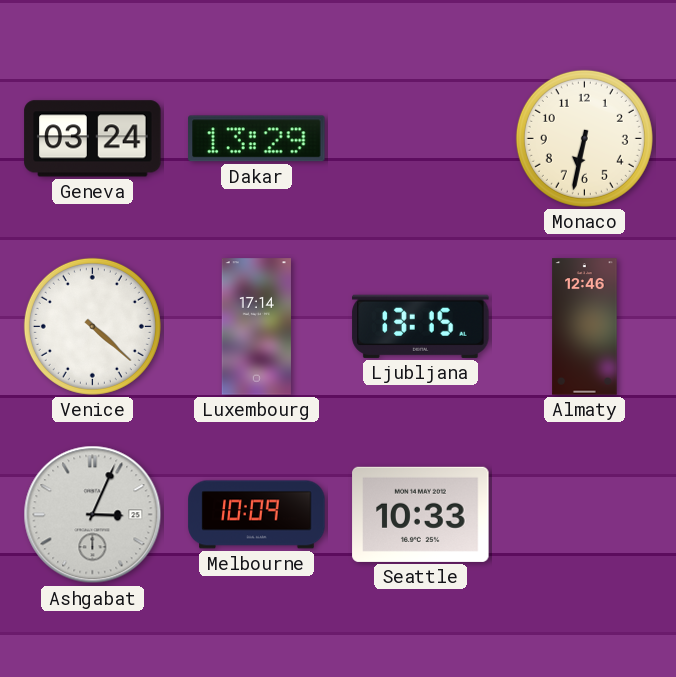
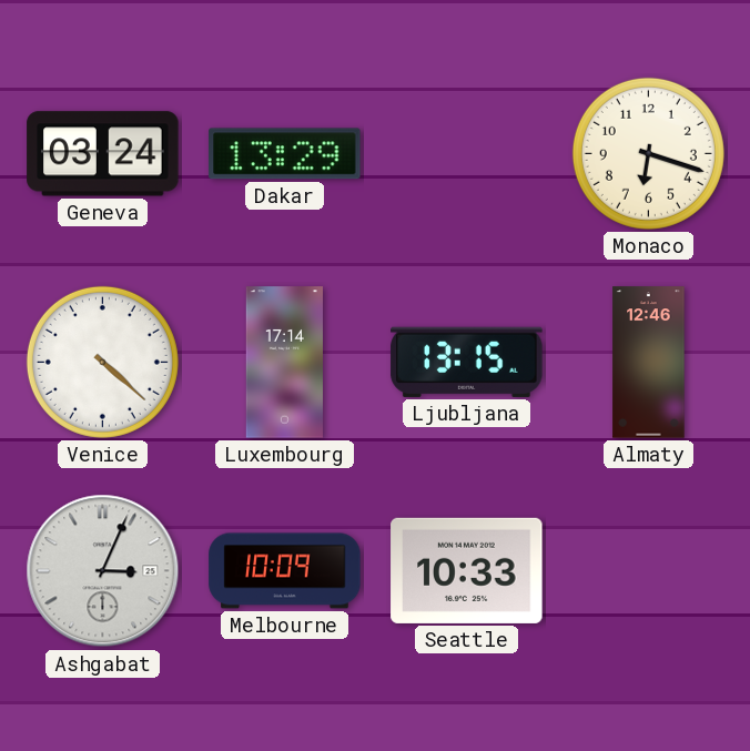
Monaco: 6:32 -> 6:18
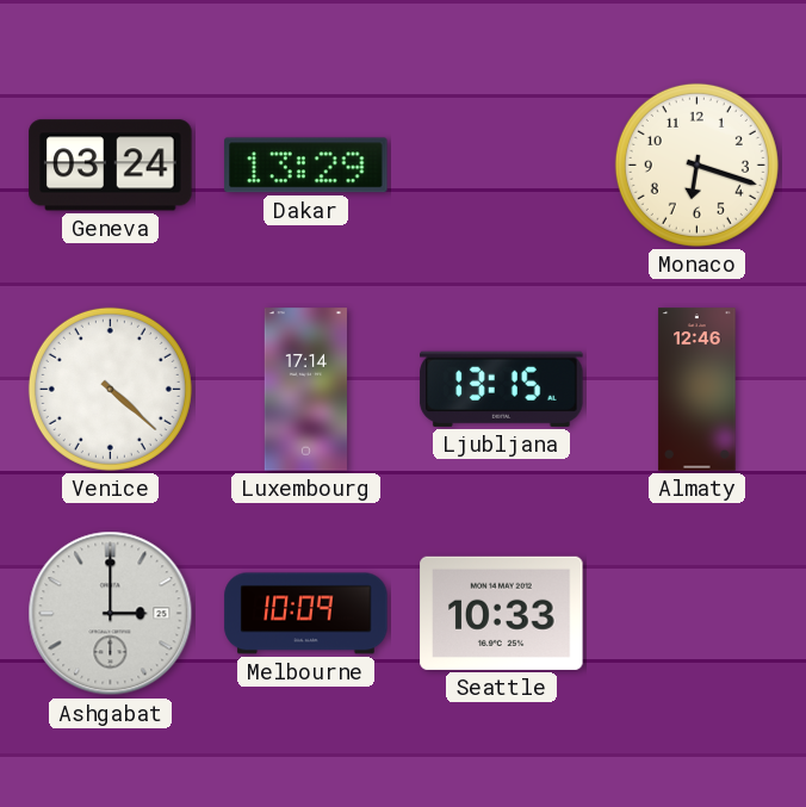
Ashgabat: 3:04 -> 3:00
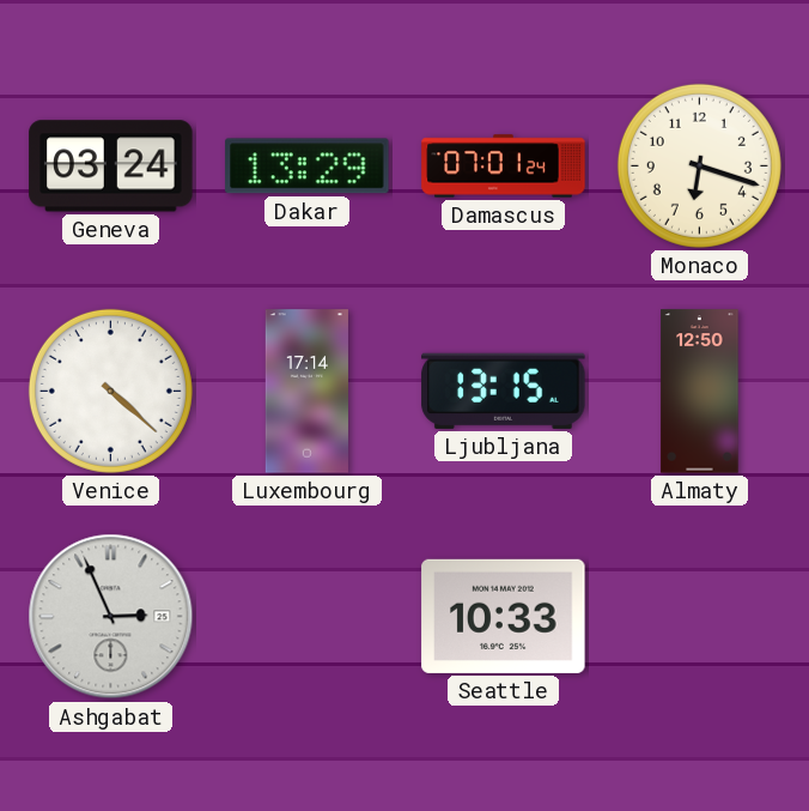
Damascus: none -> 07:01
Almaty: 12:46 -> 12:50
Ashgabat: 3:00 -> 2:56
Melbourne: 10:09 -> none
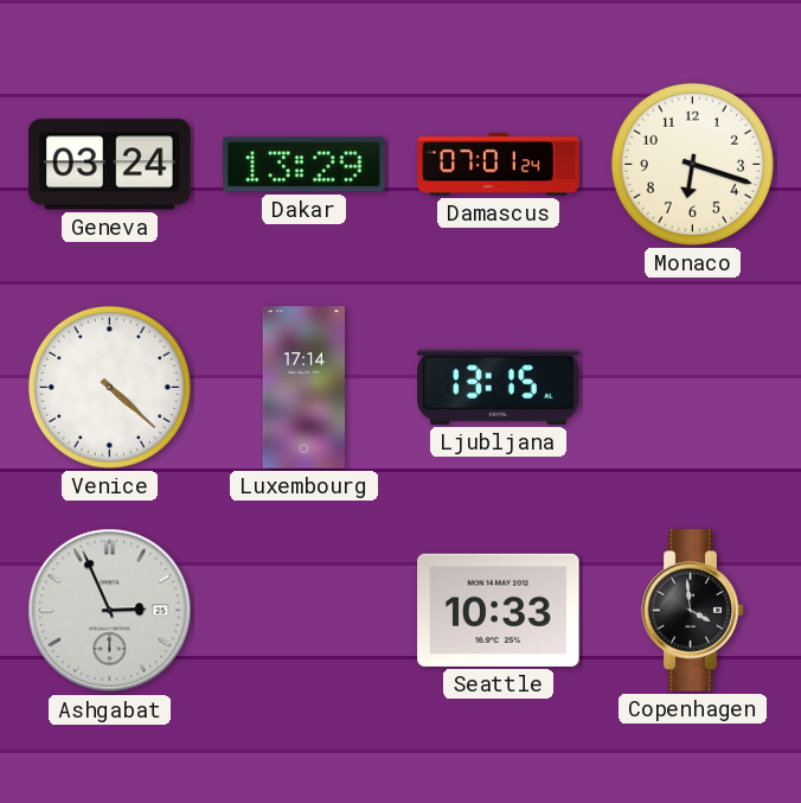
Almaty: 12:50 -> none
Copenhagen: none -> 3:59
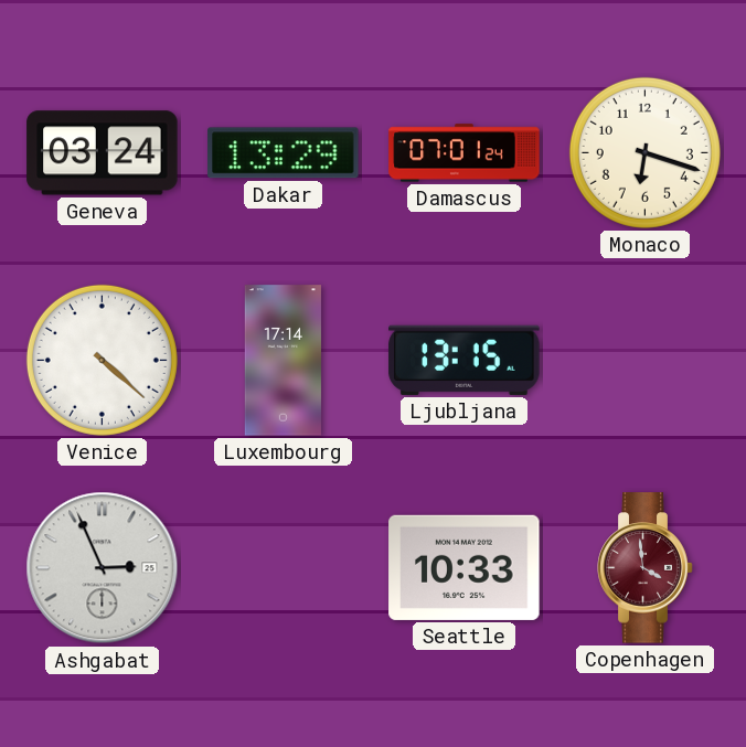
Copenhagen dial: black -> burgundy
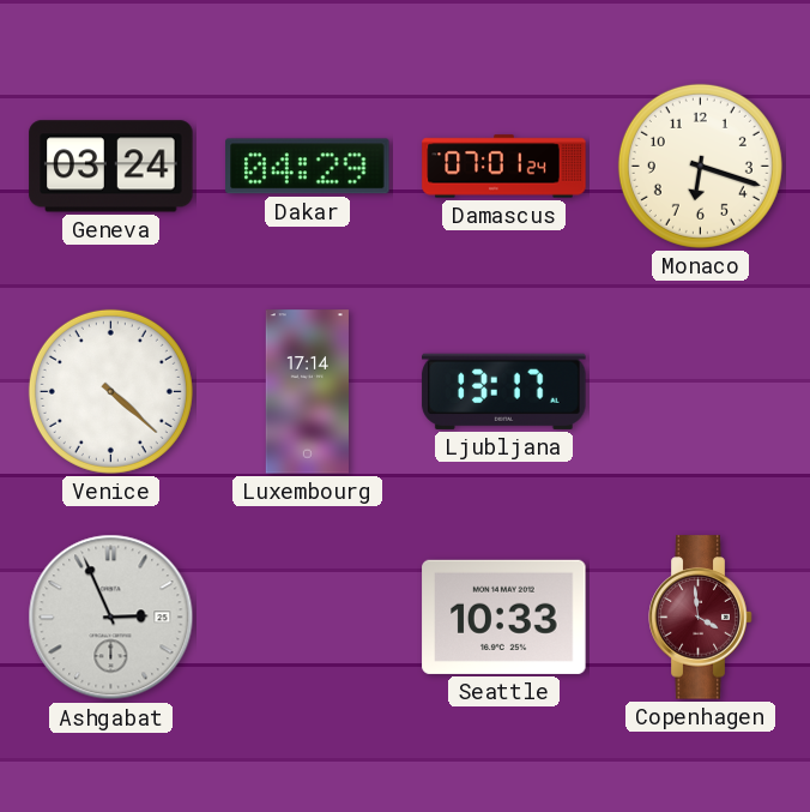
Dakar: 13:29 -> 04:29
Ljubljana: 13:15 -> 13:17
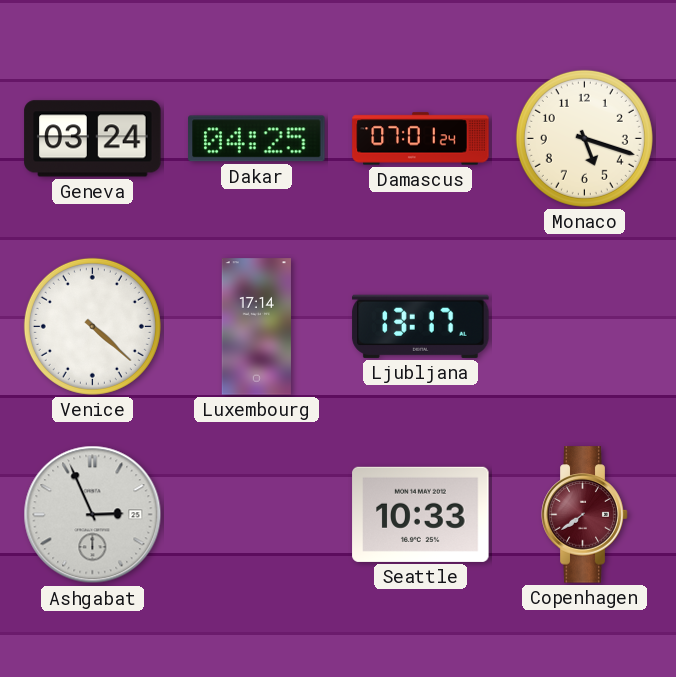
Dakar: 04:29 -> 04:25
Monaco: 6:18 -> 5:18
Copenhagen: 3:59 -> 7:39
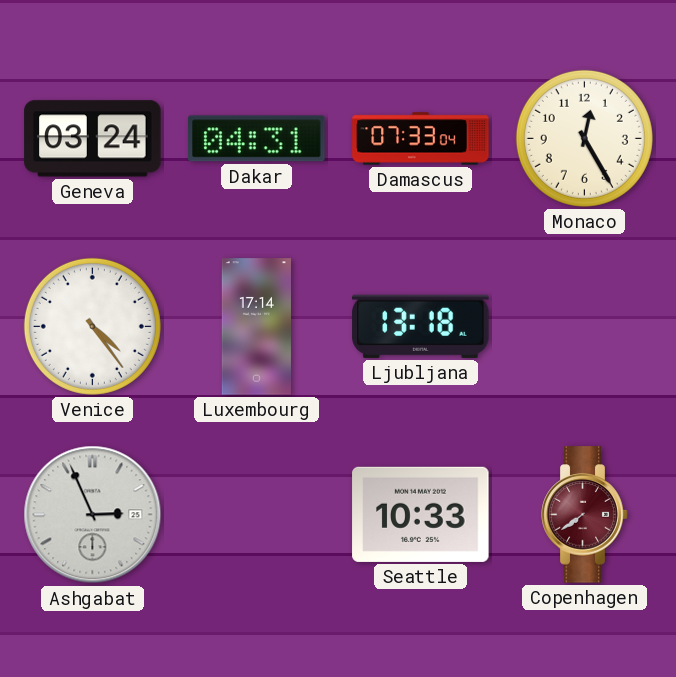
Dakar: 04:25 -> 04:31
Damascus: 07:01 -> 07:33
Monaco: 5:18 -> 12:25
Venice: 4:22 -> 4:24
Ljubljana: 13:17 -> 13:18
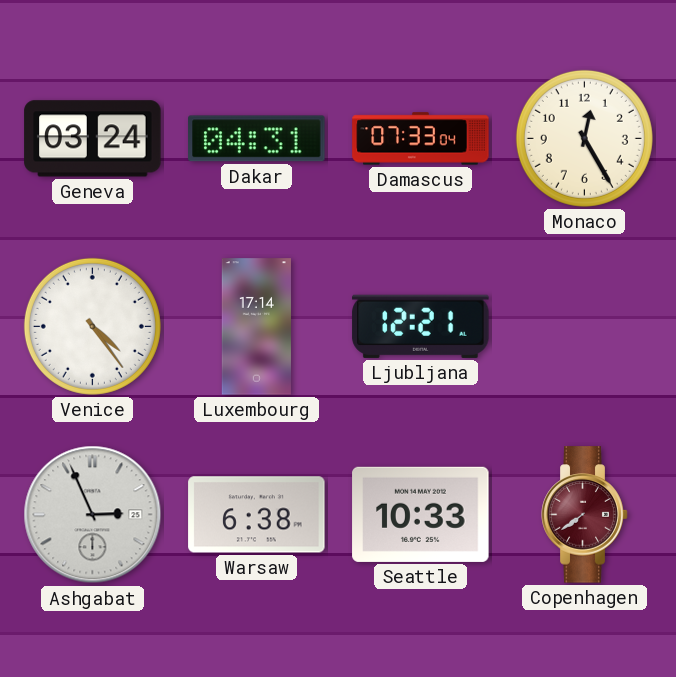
Ljubljana: 13:18 -> 12:21
Warsaw: none -> 6:38
